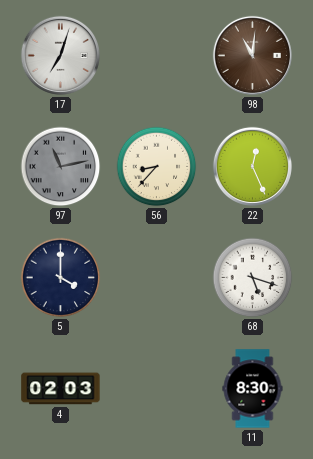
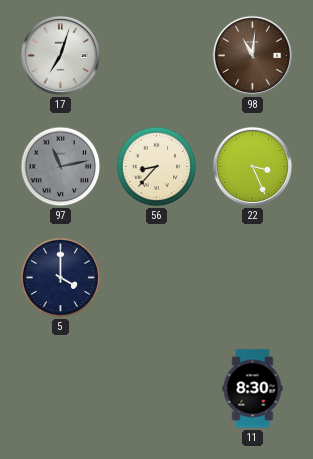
22: 12:26 -> 3:26
68: 5:18 -> none
4: 02:03 -> none
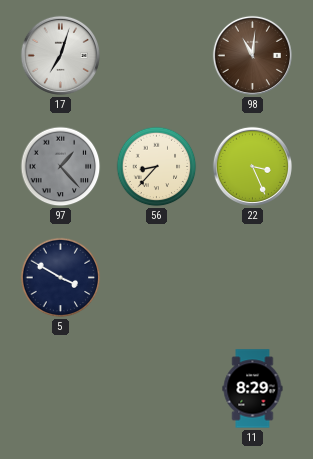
97: 11:13 -> 1:23
5: 4:00 -> 3:50
11: 8:30 -> 8:29
